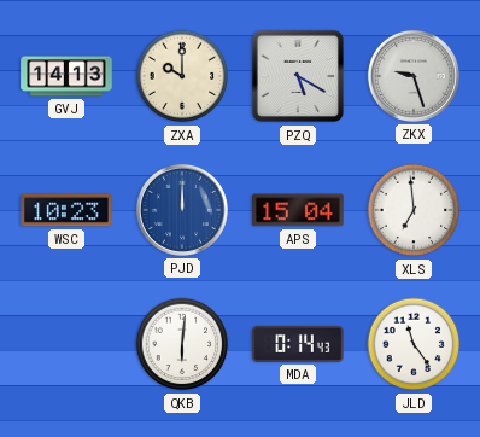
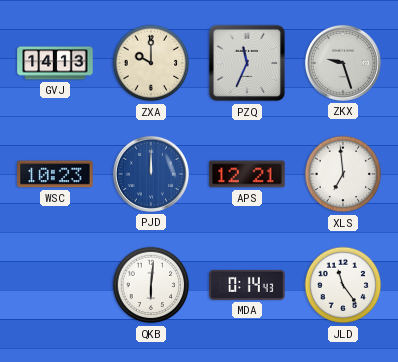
PZQ: 5:20 -> 11:34
APS: 15:04 -> 12:21
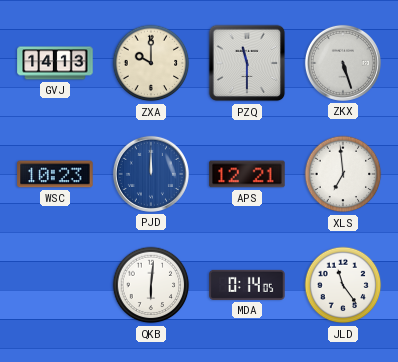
PZQ: 11:34 -> 11:30
ZKX: 9:27 -> 5:27
MDA: 0:14:43 -> 0:14:05
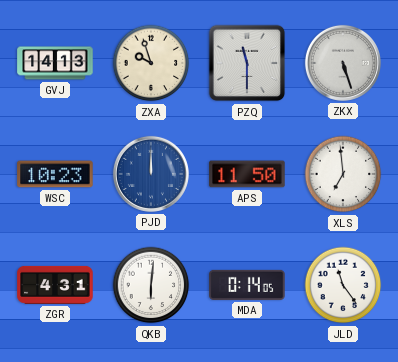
ZXA: 10:00 -> 9:57
APS: 12:21 -> 11:50
ZGR: none -> 4:31
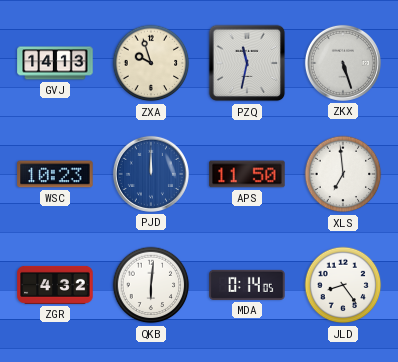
PZQ: 11:30 -> 11:32
ZGR: 4:31 -> 4:32
JLD: 11:24 -> 8:24
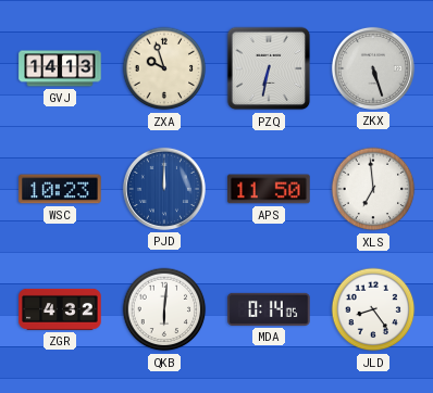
PZQ: 11:32 -> 6:32
